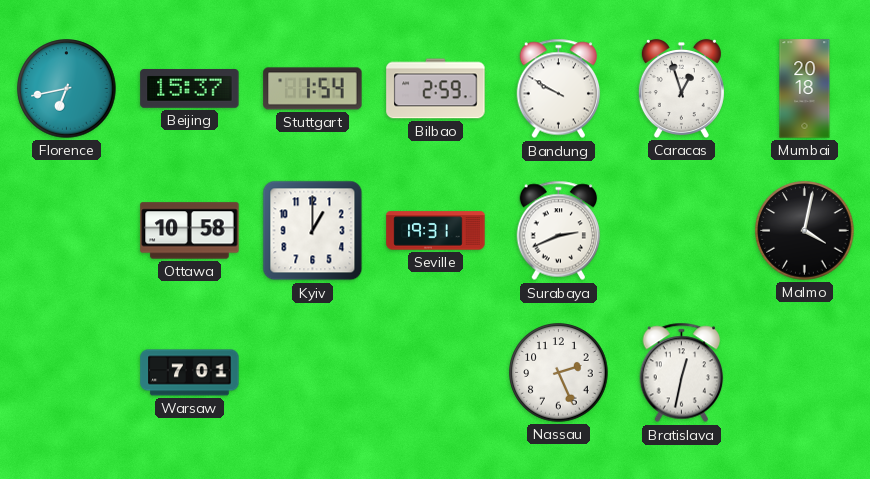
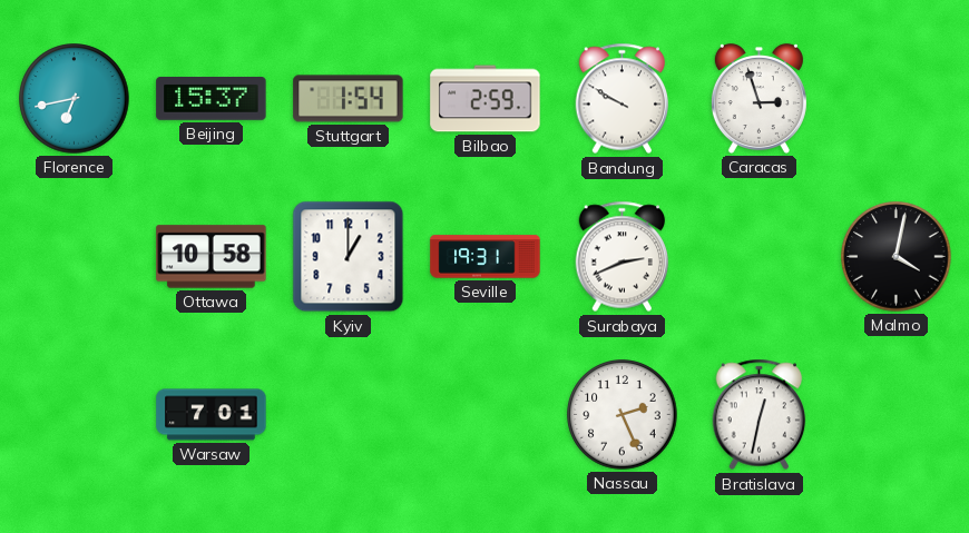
Caracas: 12:57 -> 2:57
Mumbai: 20:18 -> none
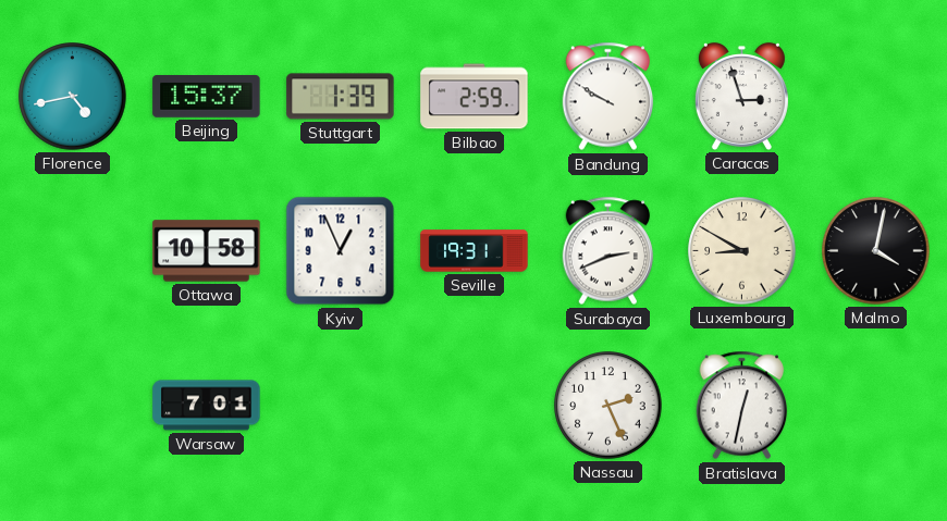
Florence: 6:43 -> 4:43
Stuttgart: 1:54 -> 1:39
Kyiv: 1:00 -> 12:56
Luxembourg: none -> 8:50
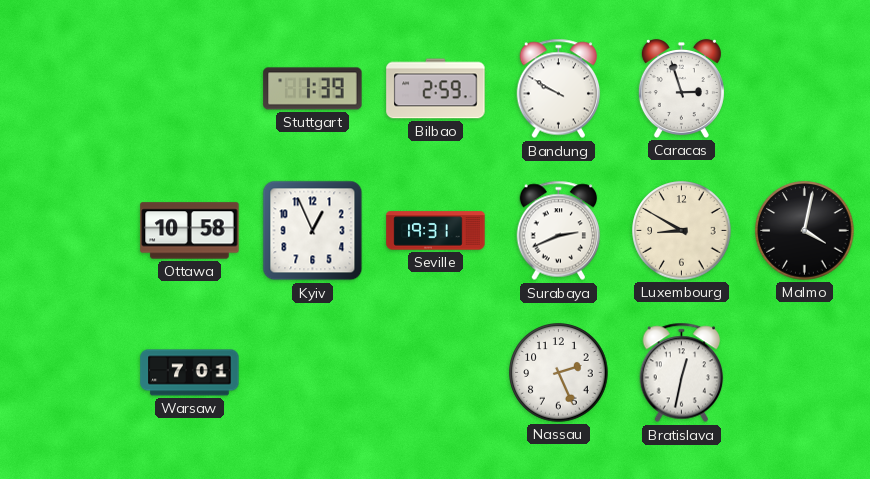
Florence: 4:43 -> none
Beijing: 15:37 -> none
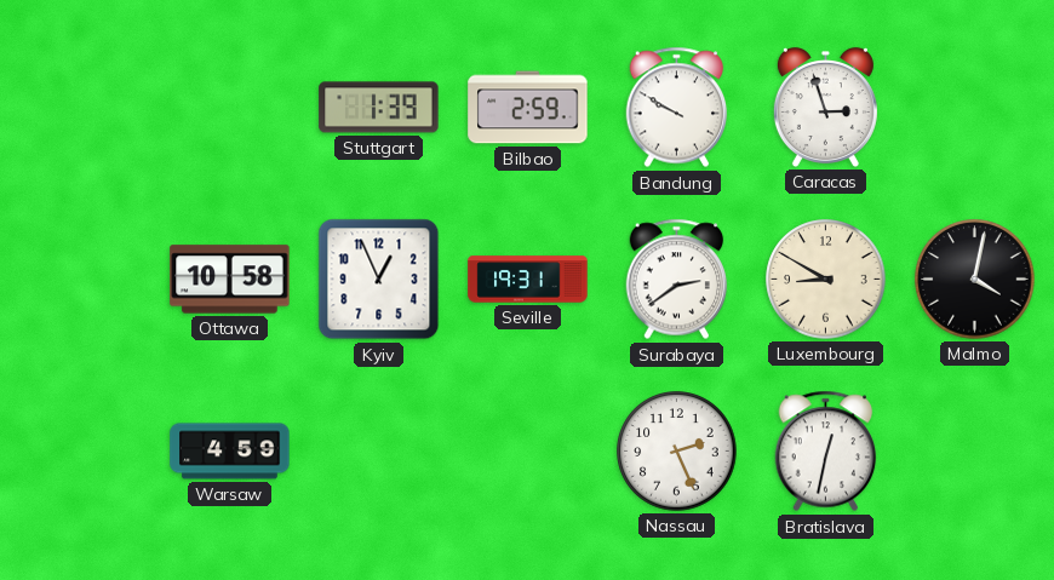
Surabaya: 2:41 -> 2:39
Warsaw: 7:01 -> 4:59
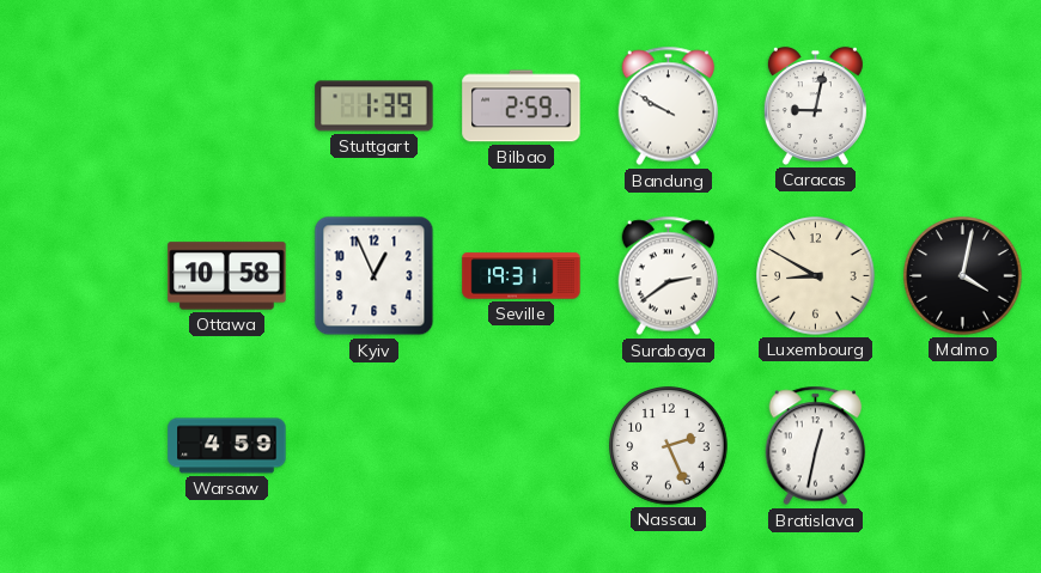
Caracas: 2:57 -> 9:02
